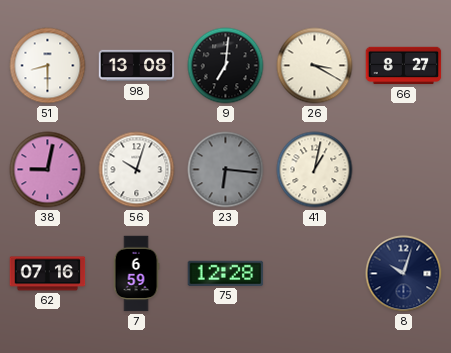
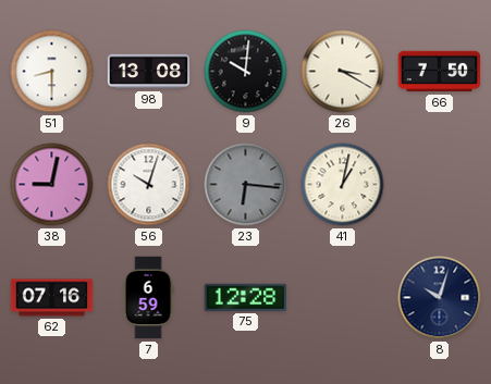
9: 7:01 -> 10:01
66: 8:27 -> 7:50
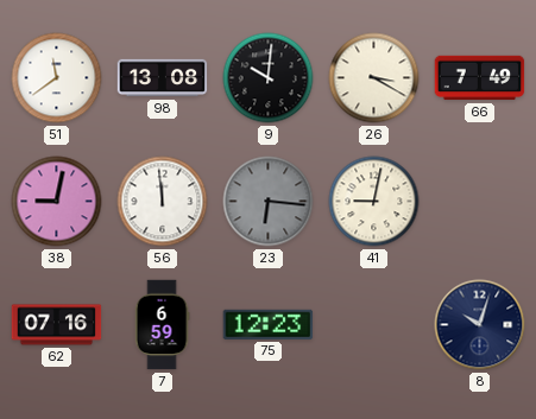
51: 8:30 -> 11:39
66: 7:50 -> 7:49
56: 10:03 -> 11:59
41: 1:02 -> 9:02
75: 12:28 -> 12:23
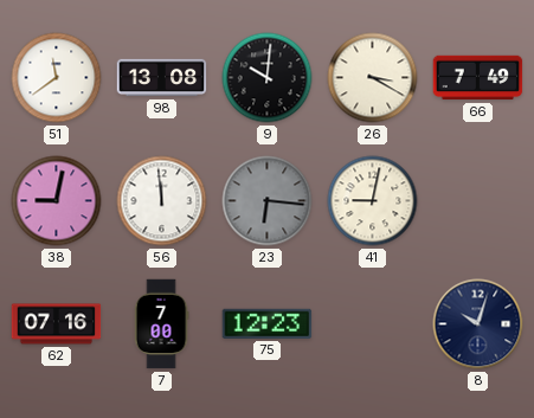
7: 6:59 -> 7:00
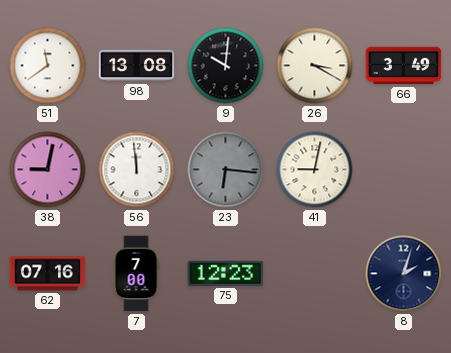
66: 7:49 -> 3:49
8: 10:03 -> 2:03
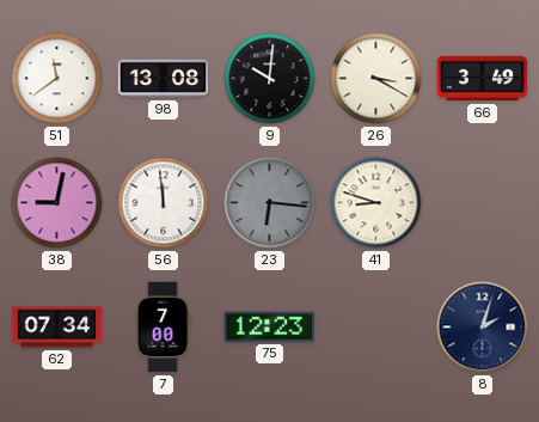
41: 9:02 -> 8:48
62: 07:16 -> 07:34
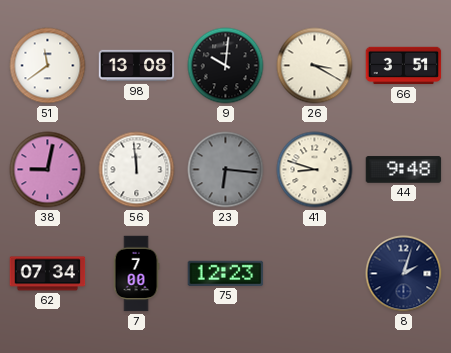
66: 3:49 -> 3:51
44: none -> 9:48
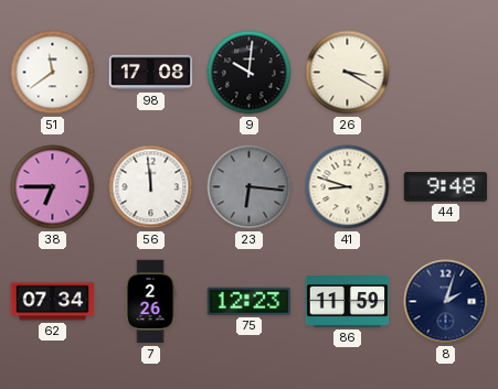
98: 13:08 -> 17:08
66: 3:51 -> none
38: 9:02 -> 6:45
7: 7:00 -> 2:26
86: none -> 11:59
